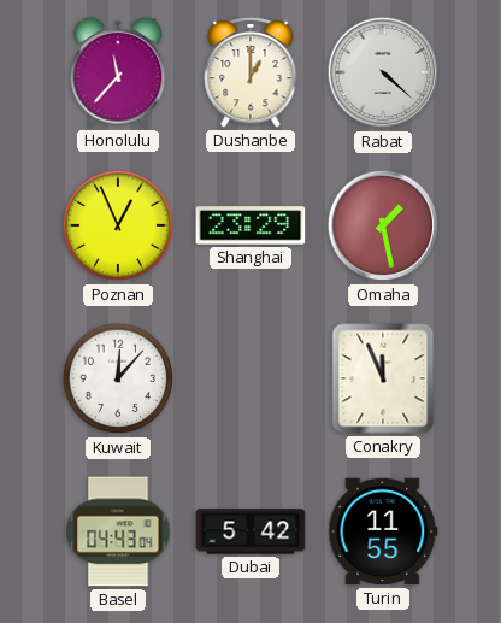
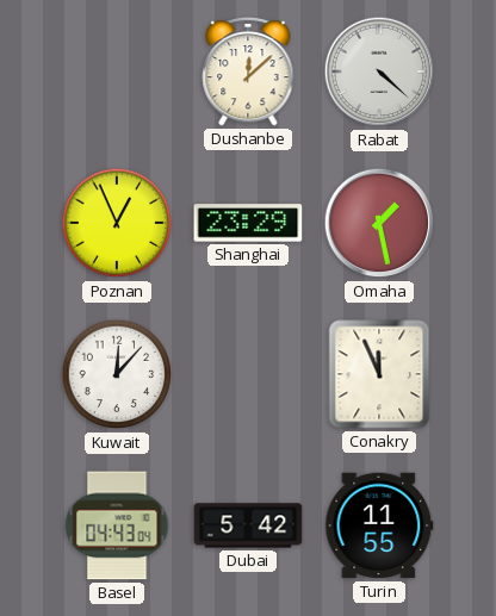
Honolulu: 11:37 -> none
Dushanbe: 1:00 -> 12:08
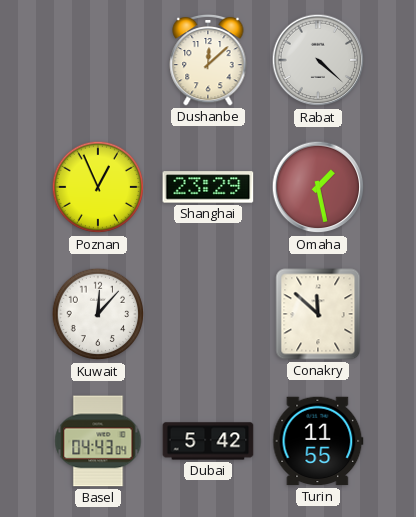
Conakry: 11:56 -> 11:52
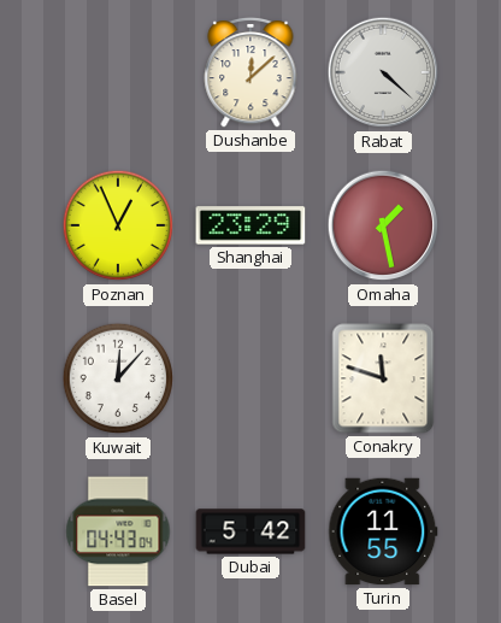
Conakry: 11:52 -> 11:48
